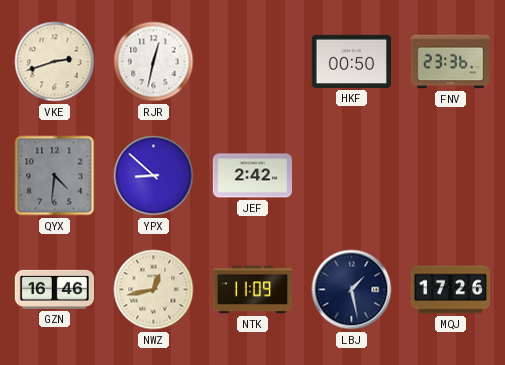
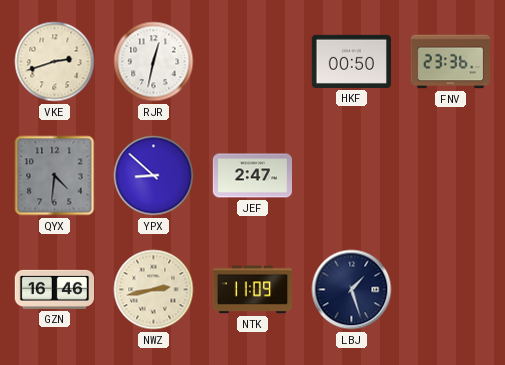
JEF: 2:42 -> 2:47
NWZ: 12:43 -> 2:43
LBJ: 1:28 -> 1:27
MQJ: 17:26 -> none
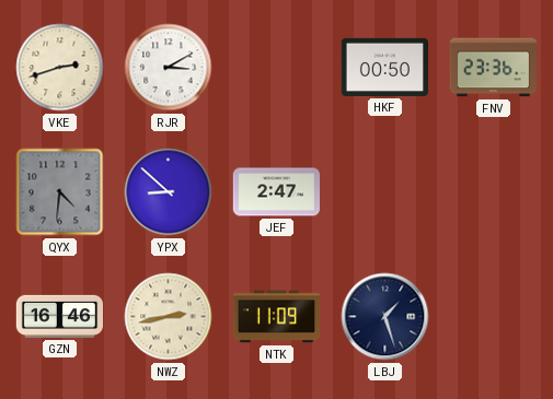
RJR: 12:32 -> 3:10
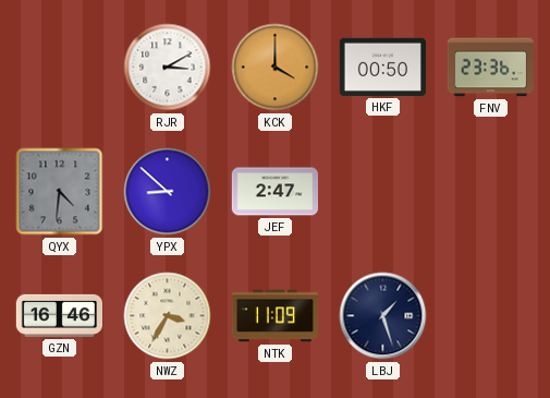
VKE: 2:42 -> none
KCK: none -> 4:00
NWZ: 2:43 -> 3:35
